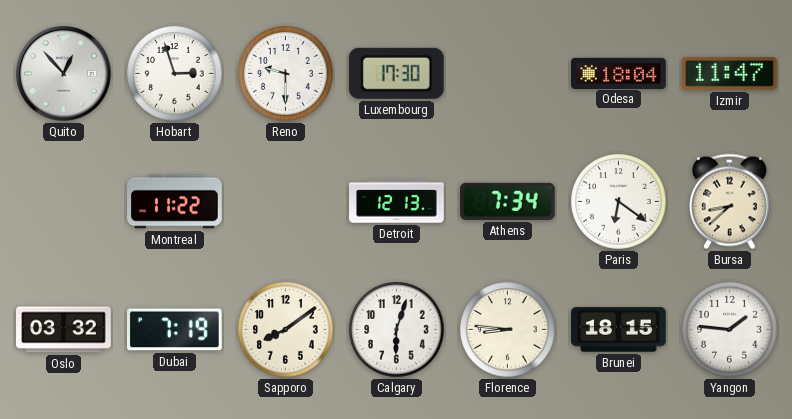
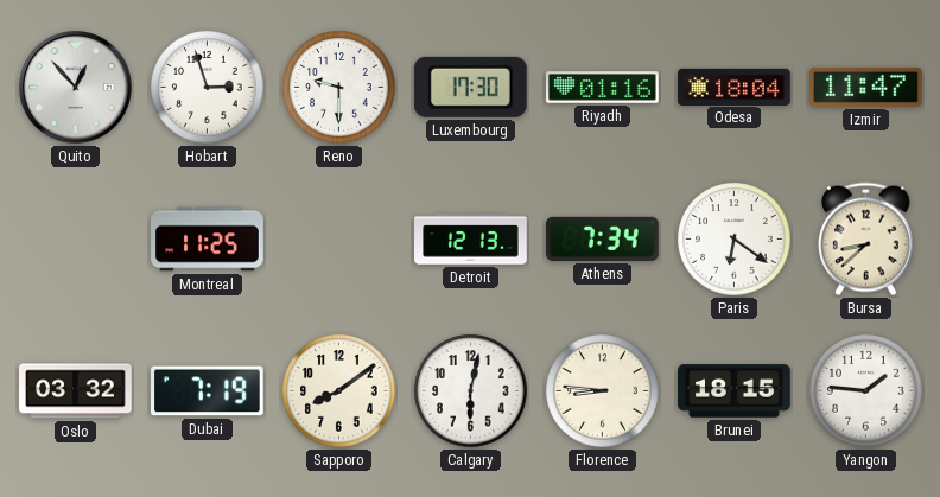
Riyadh: none -> 01:16
Montreal: 11:22 -> 11:25
Calgary: 6:03 -> 6:02
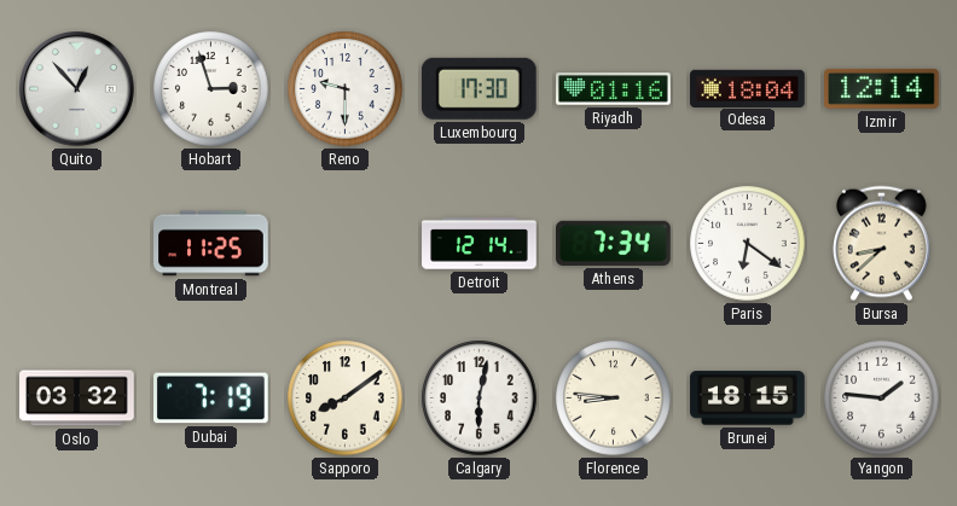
Izmir: 11:47 -> 12:14
Detroit: 12:13 -> 12:14
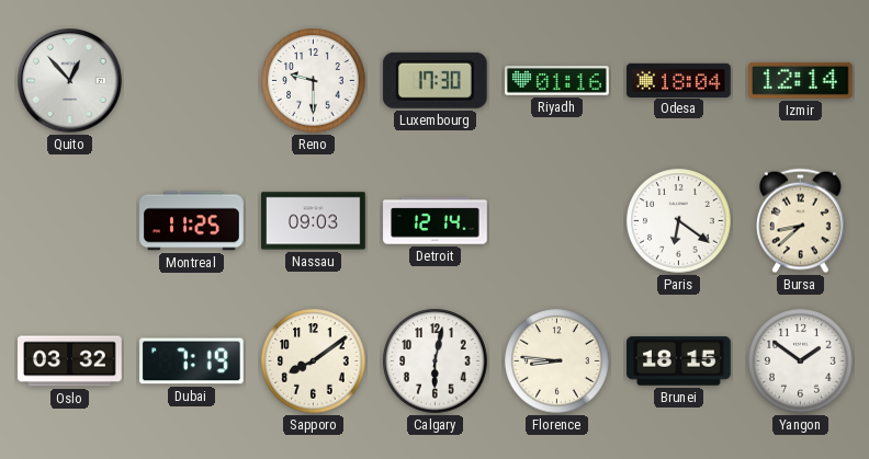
Hobart: 2:57 -> none
Nassau: none -> 09:03
Athens: 7:34 -> none
Yangon: 1:46 -> 1:51
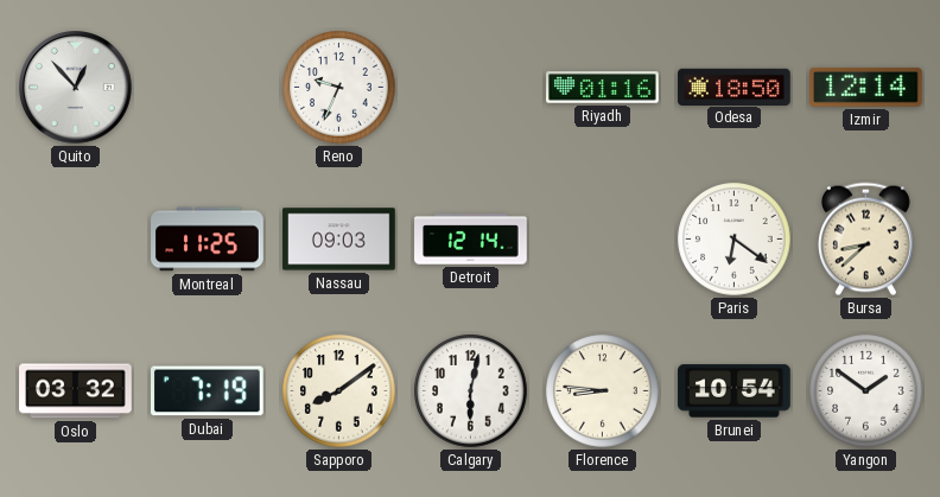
Reno: 9:30 -> 9:34
Luxembourg: 17:30 -> none
Odesa: 18:04 -> 18:50
Brunei: 18:15 -> 10:54
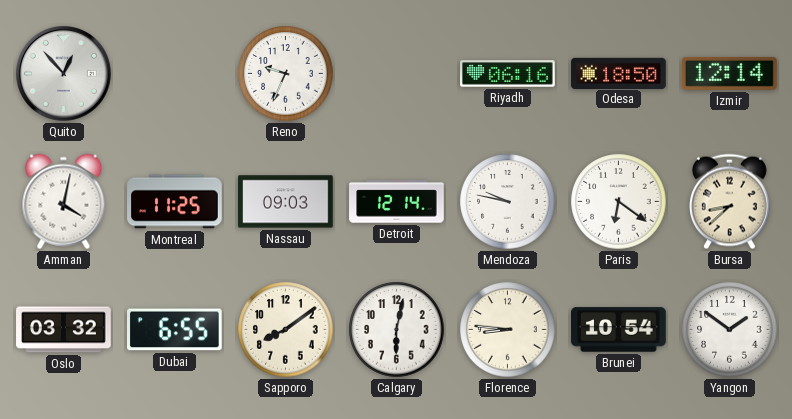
Riyadh: 01:16 -> 06:16
Amman: none -> 4:02
Mendoza: none -> 9:47
Dubai: 7:19 -> 6:55
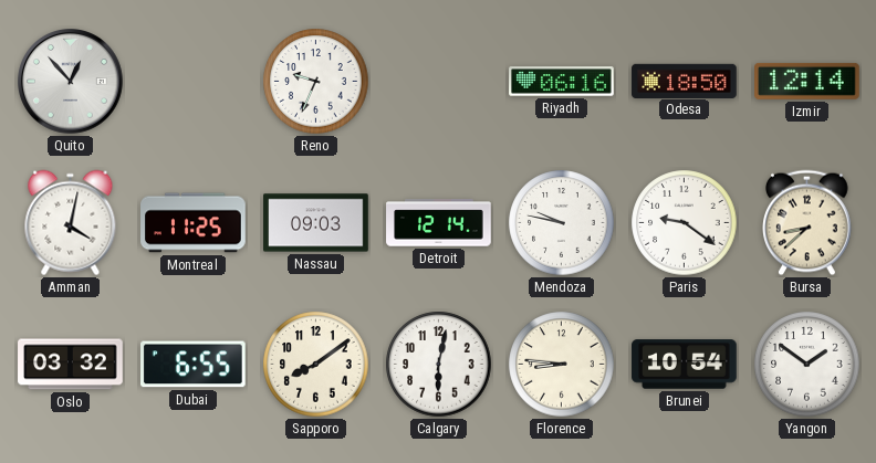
Paris: 6:21 -> 9:21
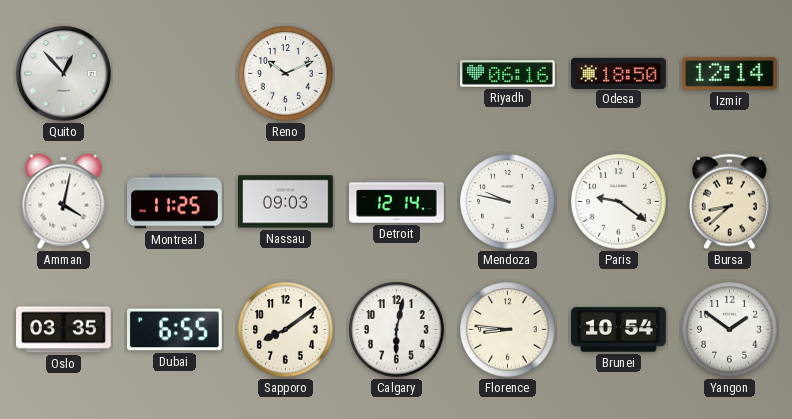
Reno: 9:34 -> 10:11
Oslo: 03:32 -> 03:35
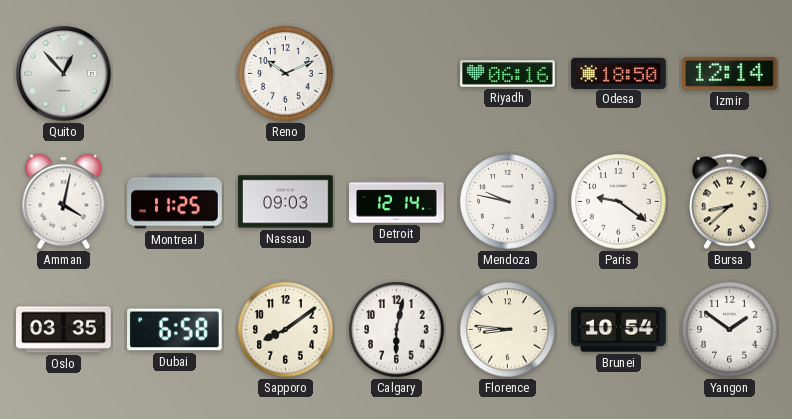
Dubai: 6:55 -> 6:58
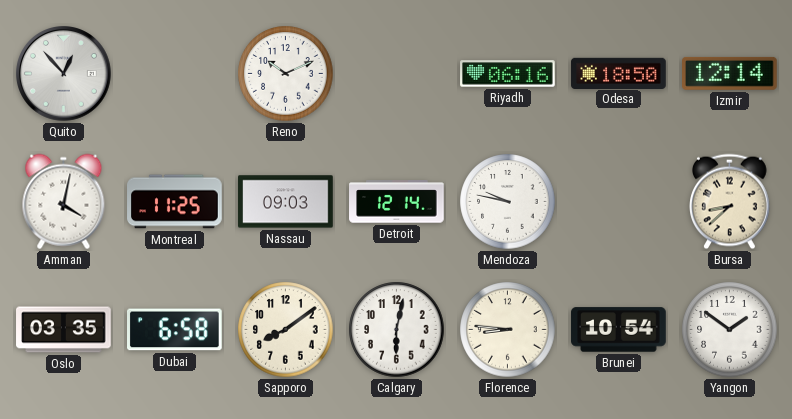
Paris: 9:21 -> none
